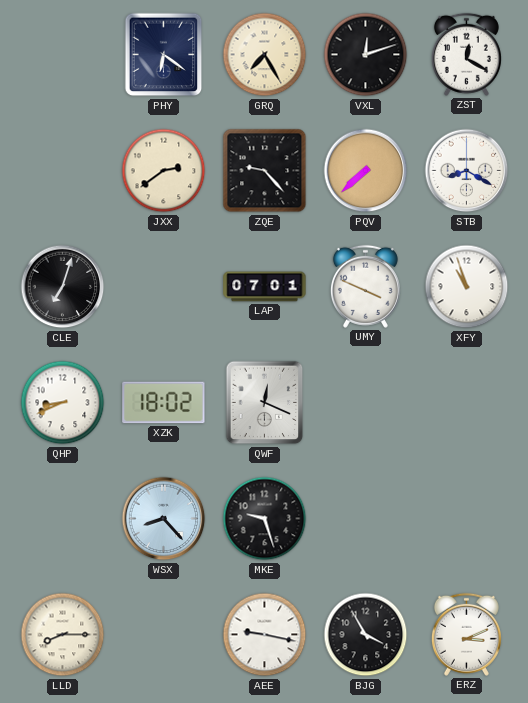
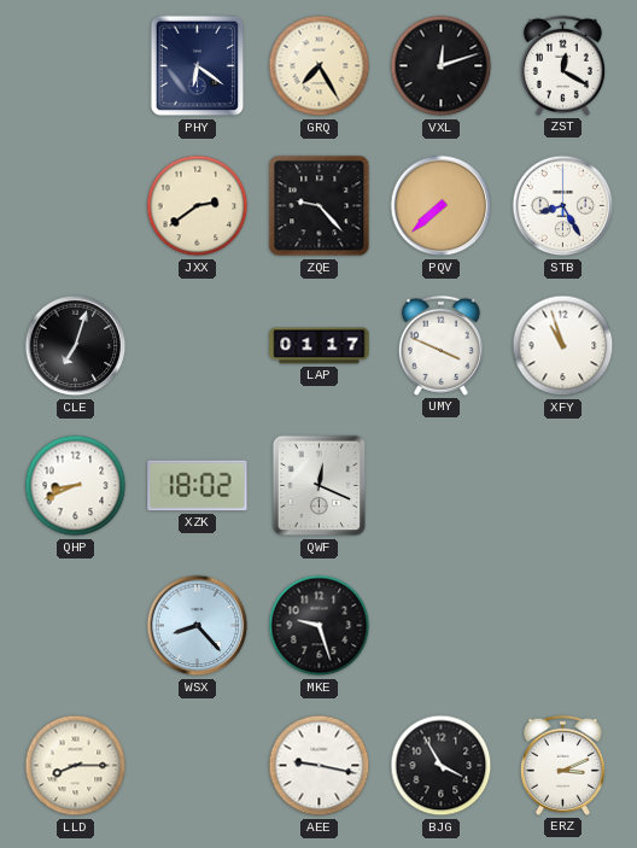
STB: 8:20 -> 8:25
LAP: 07:01 -> 01:17
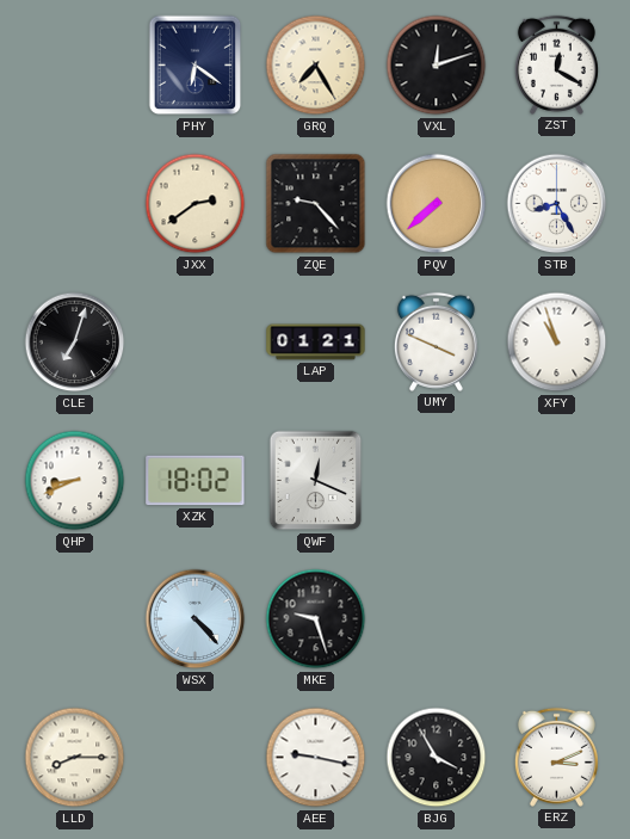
LAP: 01:17 -> 01:21
WSX: 8:23 -> 4:23
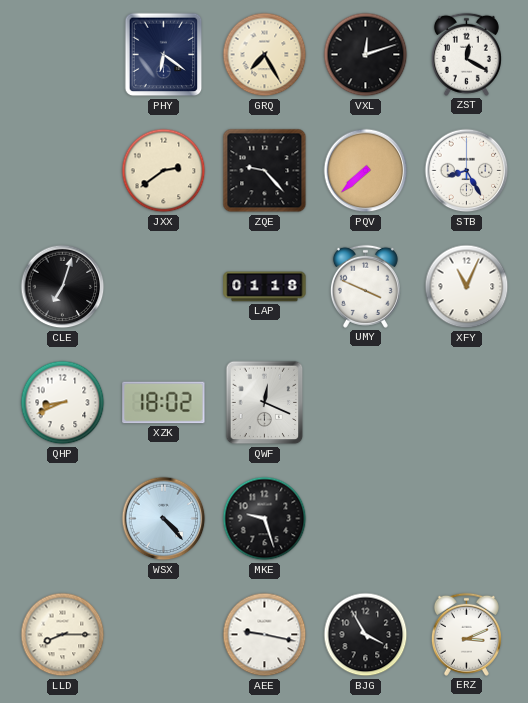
LAP: 01:21 -> 01:18
XFY: 10:57 -> 11:04
